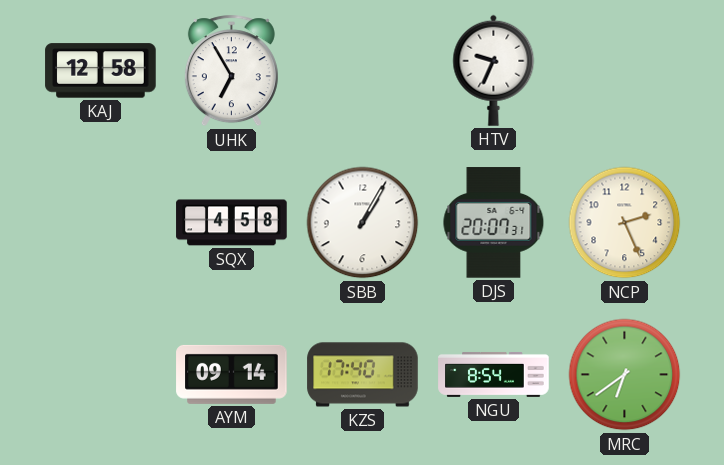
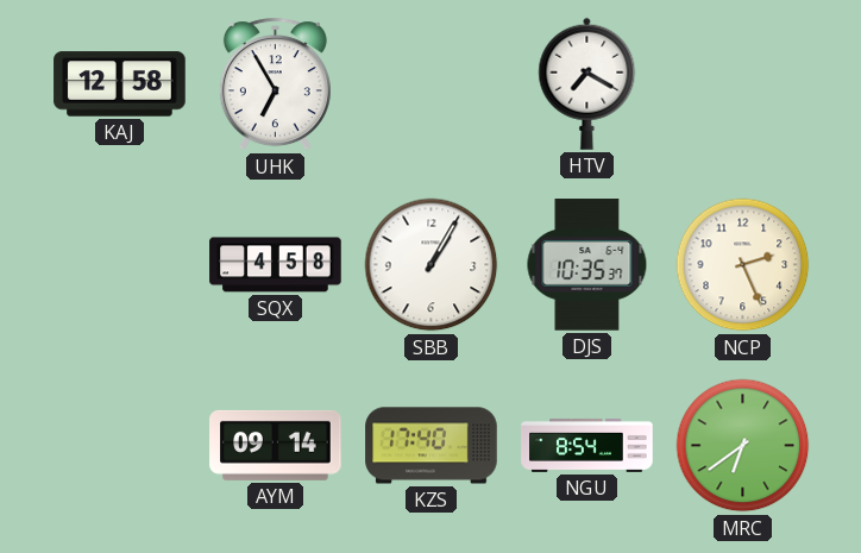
HTV: 9:34 -> 7:20
DJS: 20:07 -> 10:35
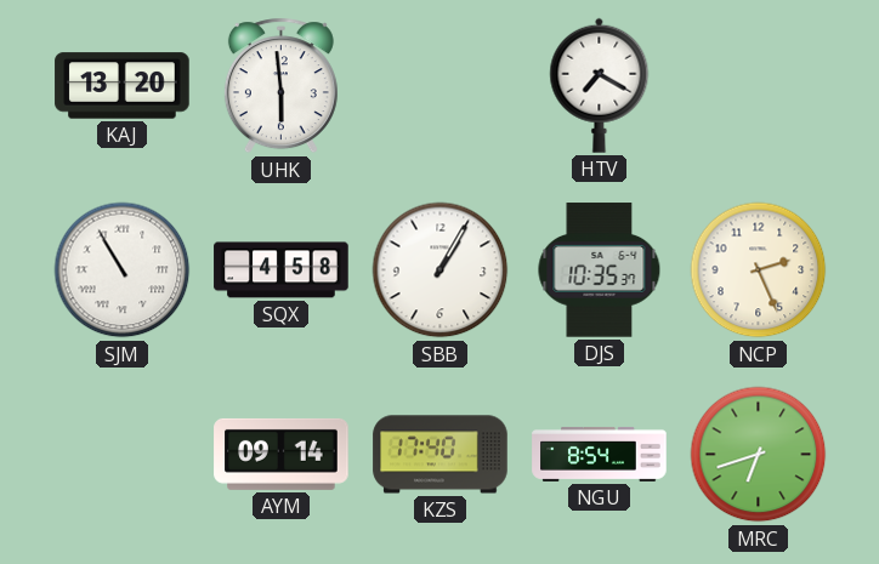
KAJ: 12:58 -> 13:20
UHK: 6:55 -> 5:59
SJM: none -> 10:55
MRC: 6:39 -> 6:42
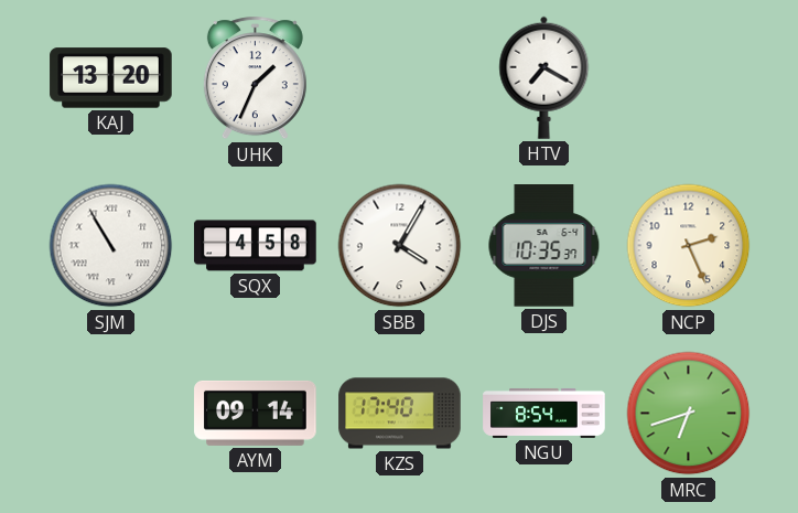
UHK: 5:59 -> 1:34
SBB: 1:05 -> 4:05
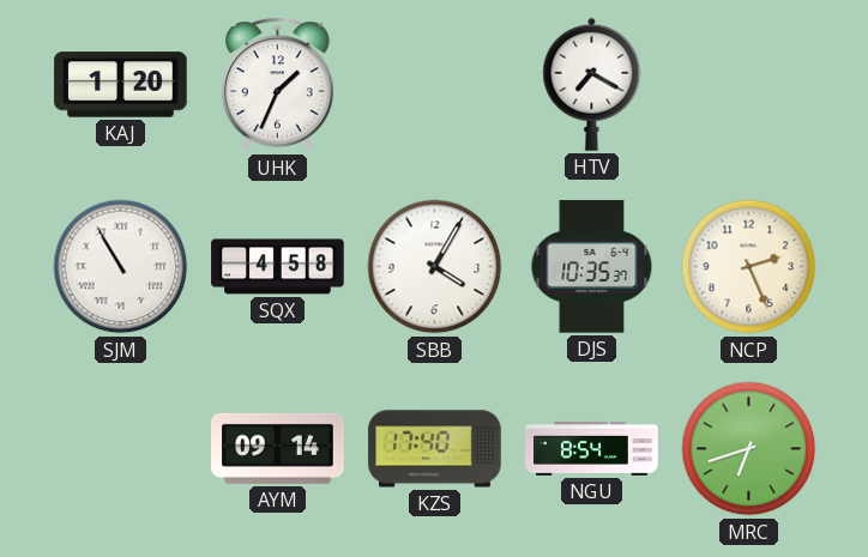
KAJ: 13:20 -> 1:20
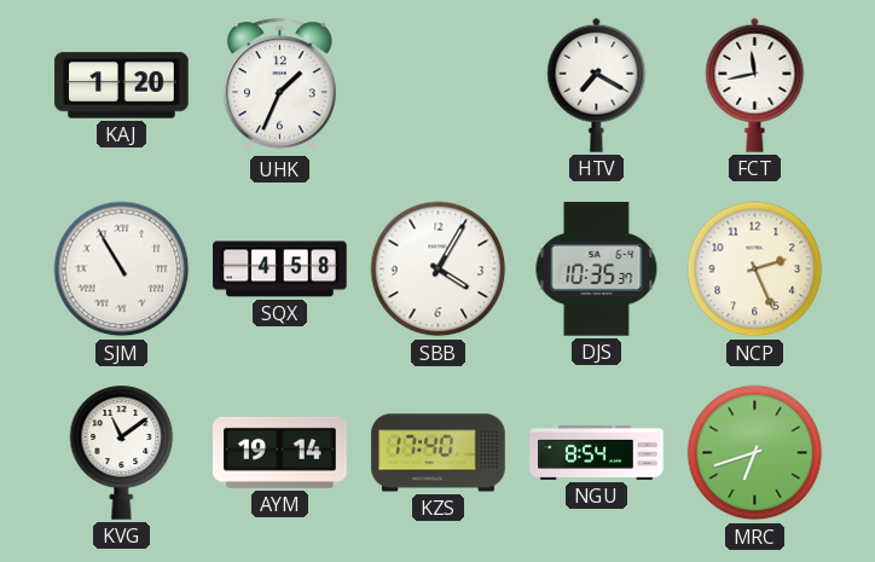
FCT: none -> 11:43
KVG: none -> 11:09
AYM: 09:14 -> 19:14
